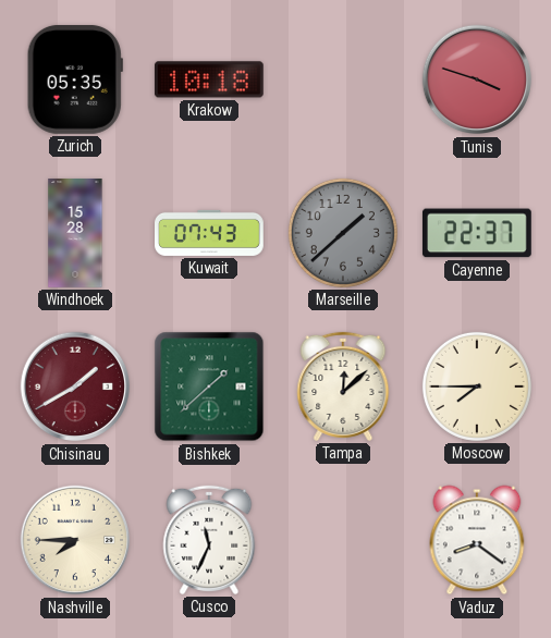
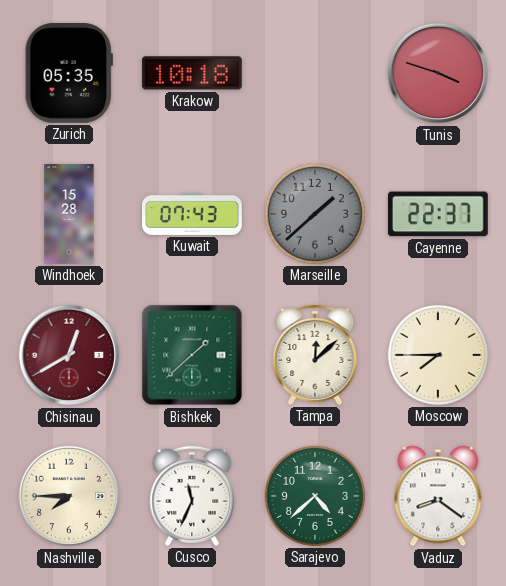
Chisinau: 1:40 -> 12:40
Sarajevo: none -> 4:38
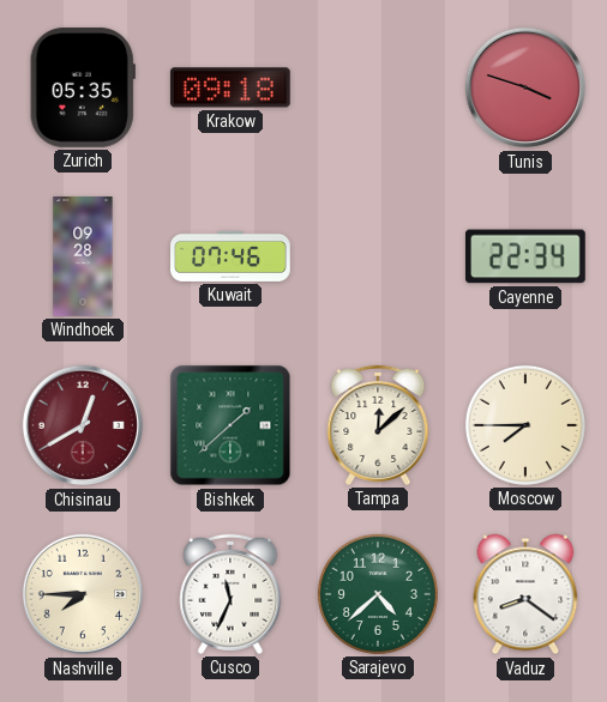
Krakow: 10:18 -> 09:18
Windhoek: 15:28 -> 09:28
Kuwait: 07:43 -> 07:46
Marseille: 1:38 -> none
Cayenne: 22:37 -> 22:34
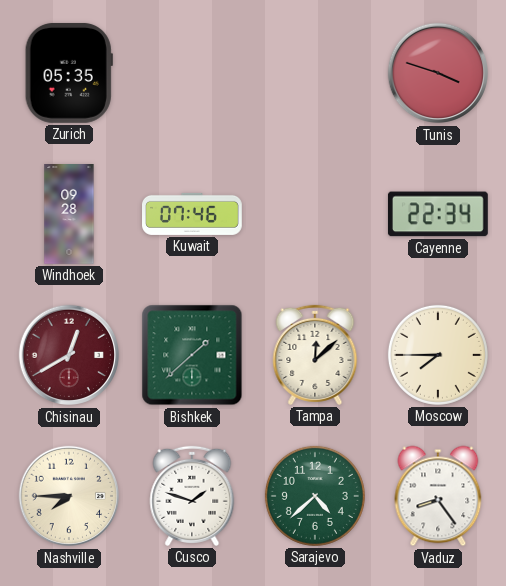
Krakow: 09:18 -> none
Cusco: 11:34 -> 1:48
Vaduz: 8:21 -> 8:24
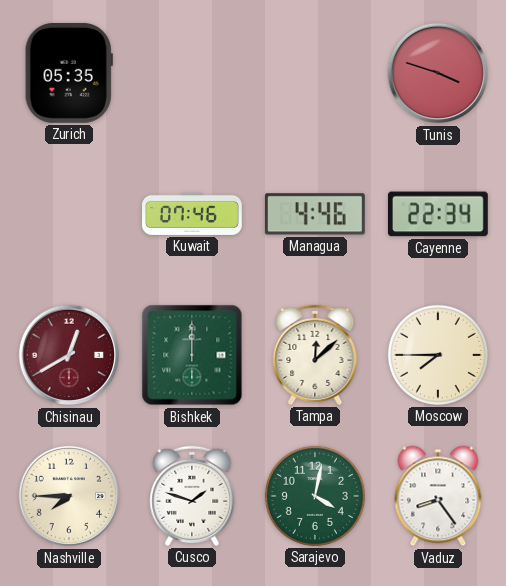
Windhoek: 09:28 -> none
Managua: none -> 4:46
Bishkek: 1:38 -> 12:00
Sarajevo: 4:38 -> 4:02
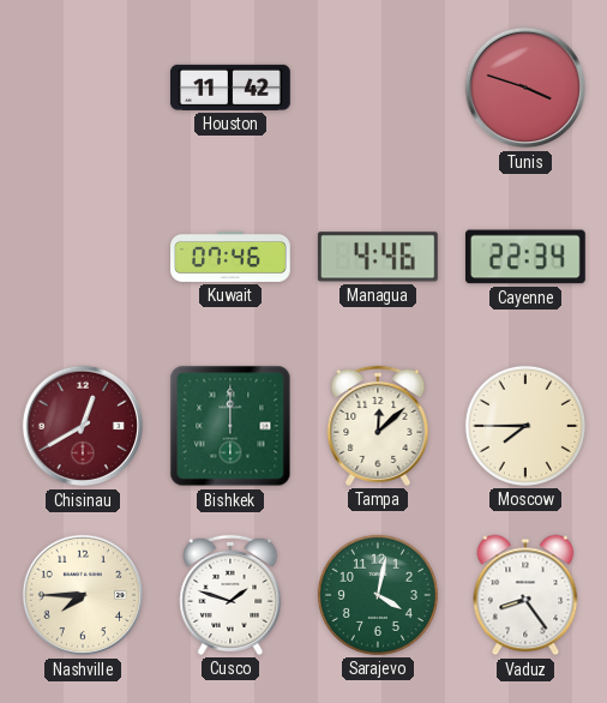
Zurich: 05:35 -> none
Houston: none -> 11:42
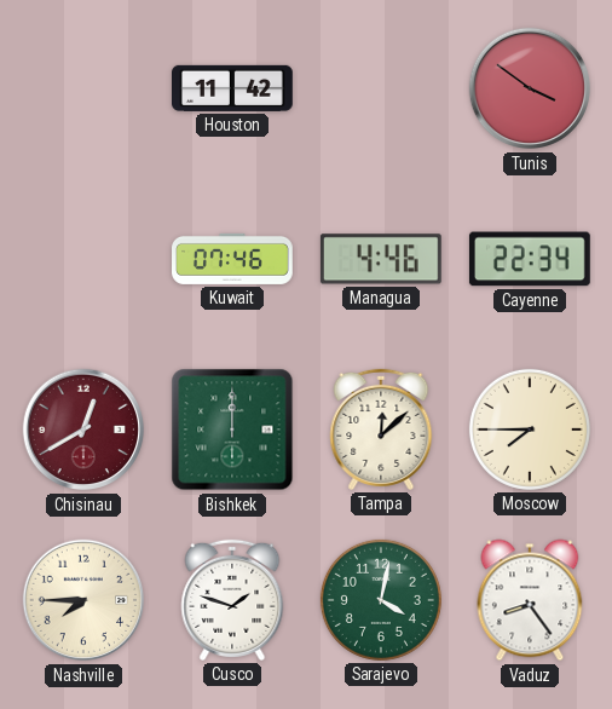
Tunis: 3:48 -> 3:51
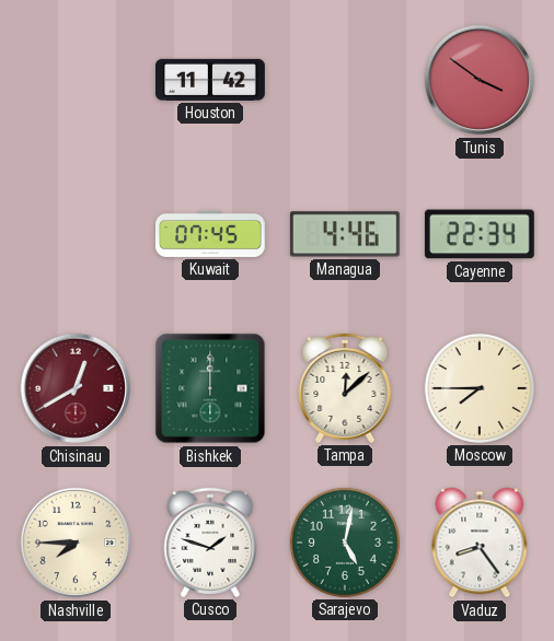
Kuwait: 07:46 -> 07:45
Sarajevo: 4:02 -> 5:02
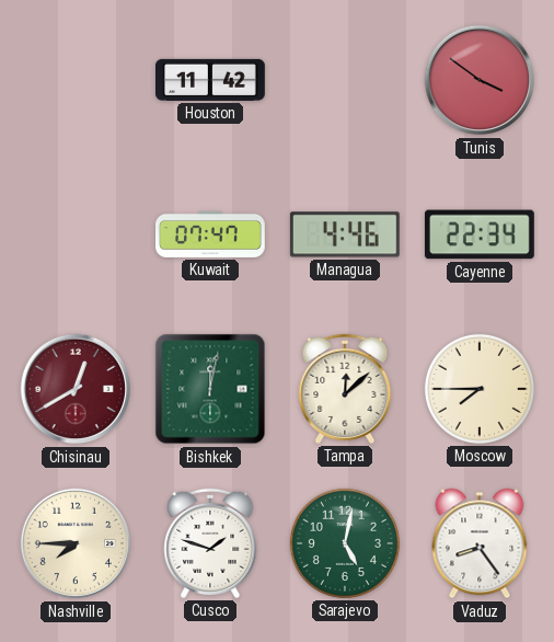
Kuwait: 07:45 -> 07:47
Bishkek: 12:00 -> 12:02
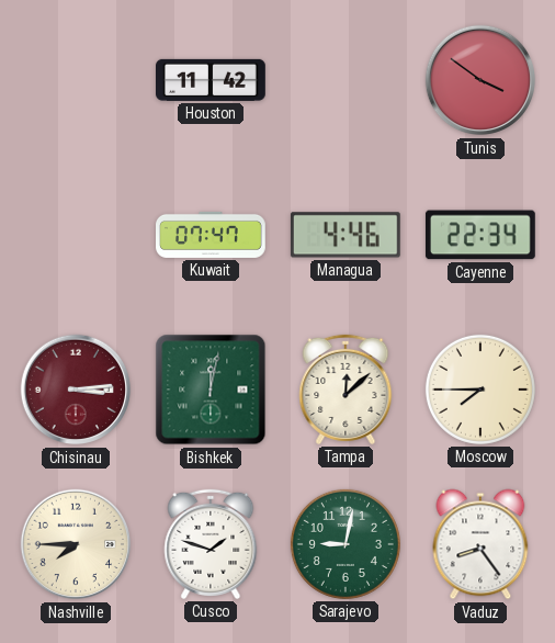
Chisinau: 12:40 -> 3:14
Sarajevo: 5:02 -> 9:02
